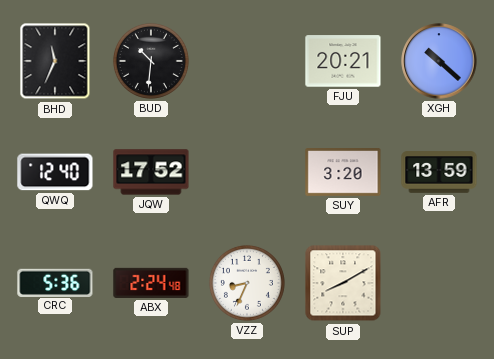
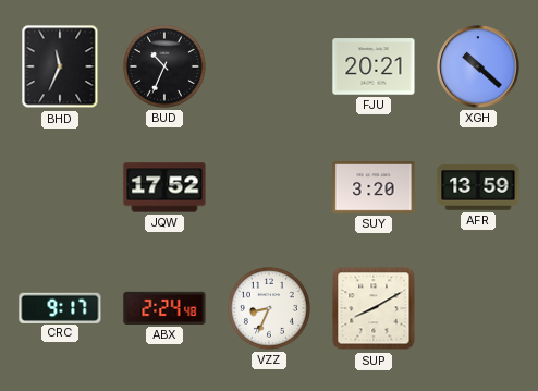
BUD: 10:31 -> 10:34
QWQ: 12:40 -> none
CRC: 5:36 -> 9:17
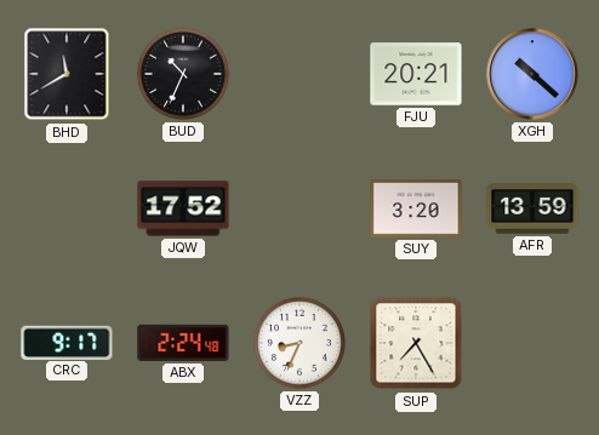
BHD: 11:34 -> 11:40
SUP: 8:10 -> 7:25
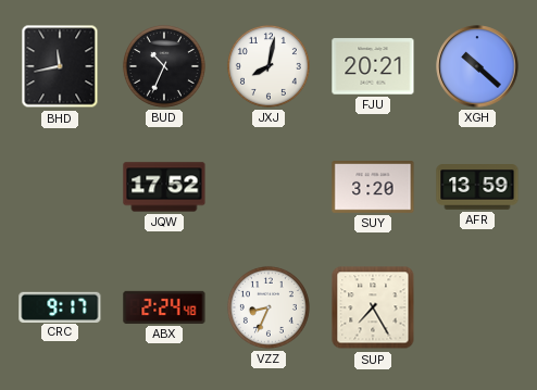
BHD: 11:40 -> 11:43
JXJ: none -> 8:02
